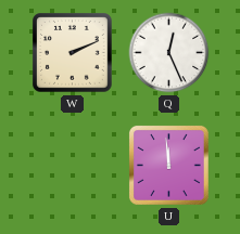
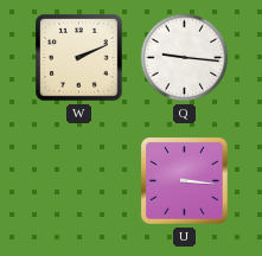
Q: 12:26 -> 9:16
U: 11:59 -> 3:16
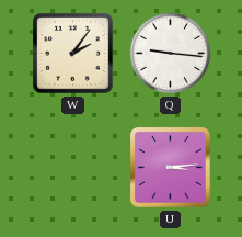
W: 2:11 -> 2:06
U: 3:16 -> 3:14
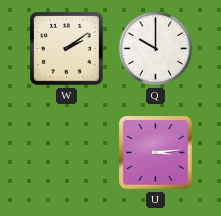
W: 2:06 -> 2:09
Q: 9:16 -> 10:00
